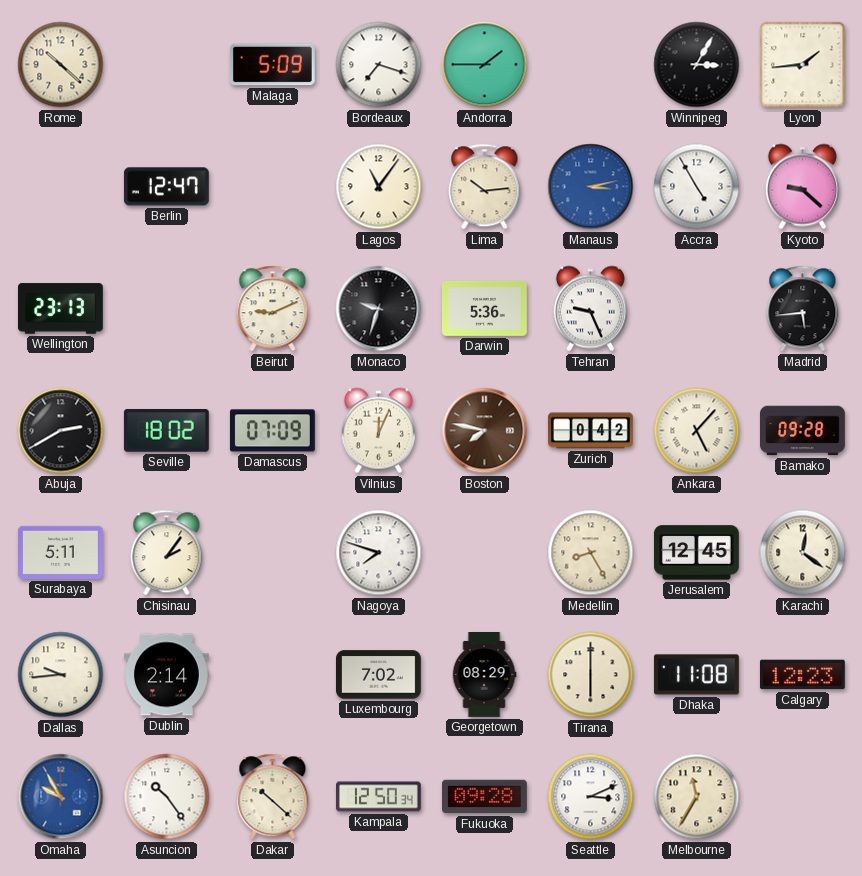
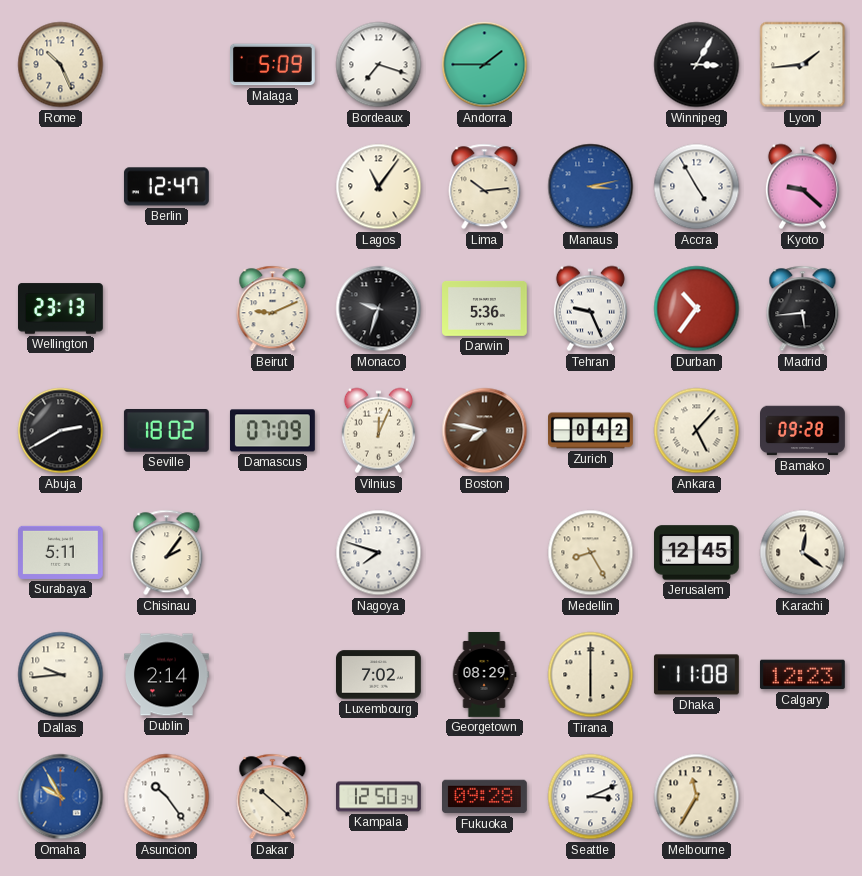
Rome: 10:22 -> 10:26
Durban: none -> 10:36
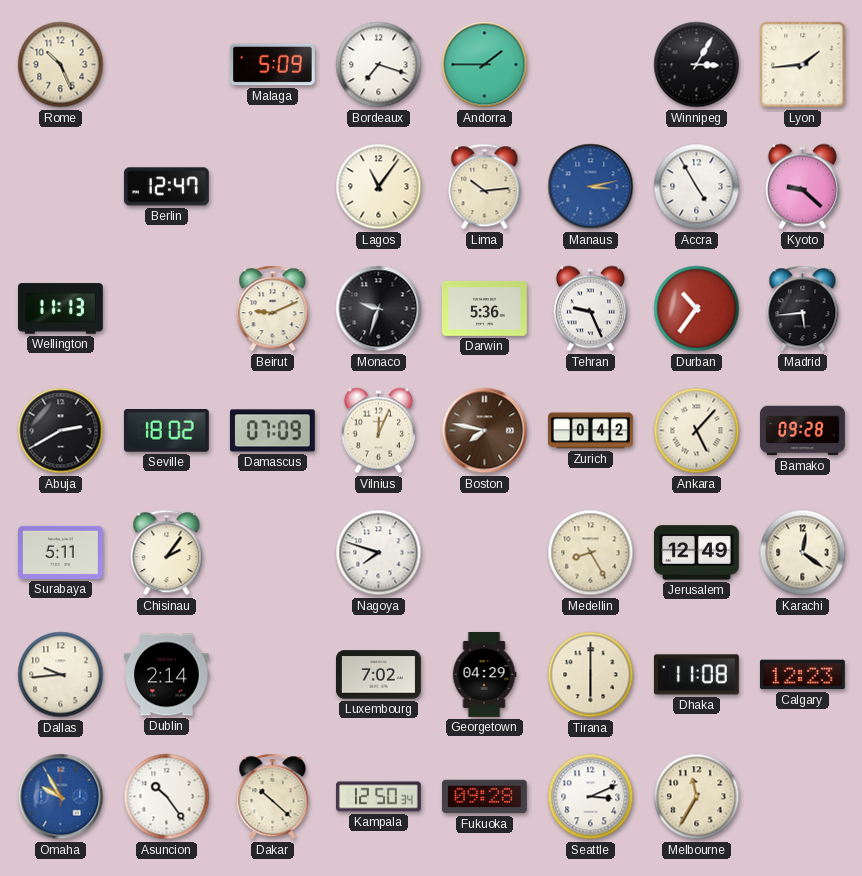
Wellington: 23:13 -> 11:13
Jerusalem: 12:45 -> 12:49
Georgetown: 08:29 -> 04:29
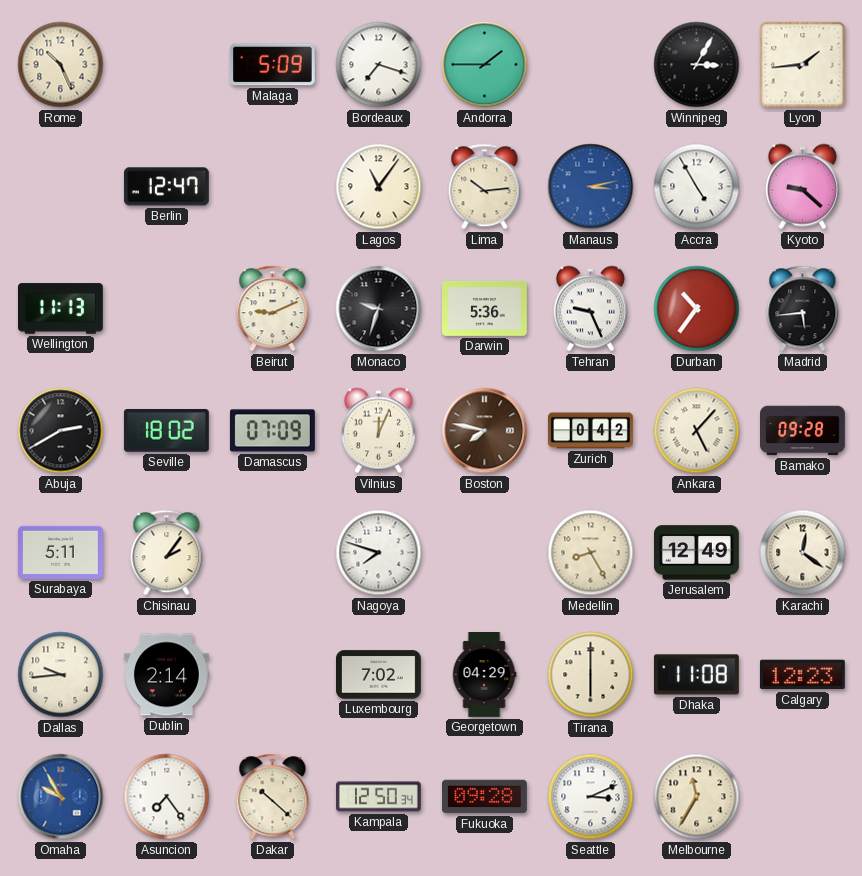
Asuncion: 10:24 -> 7:24
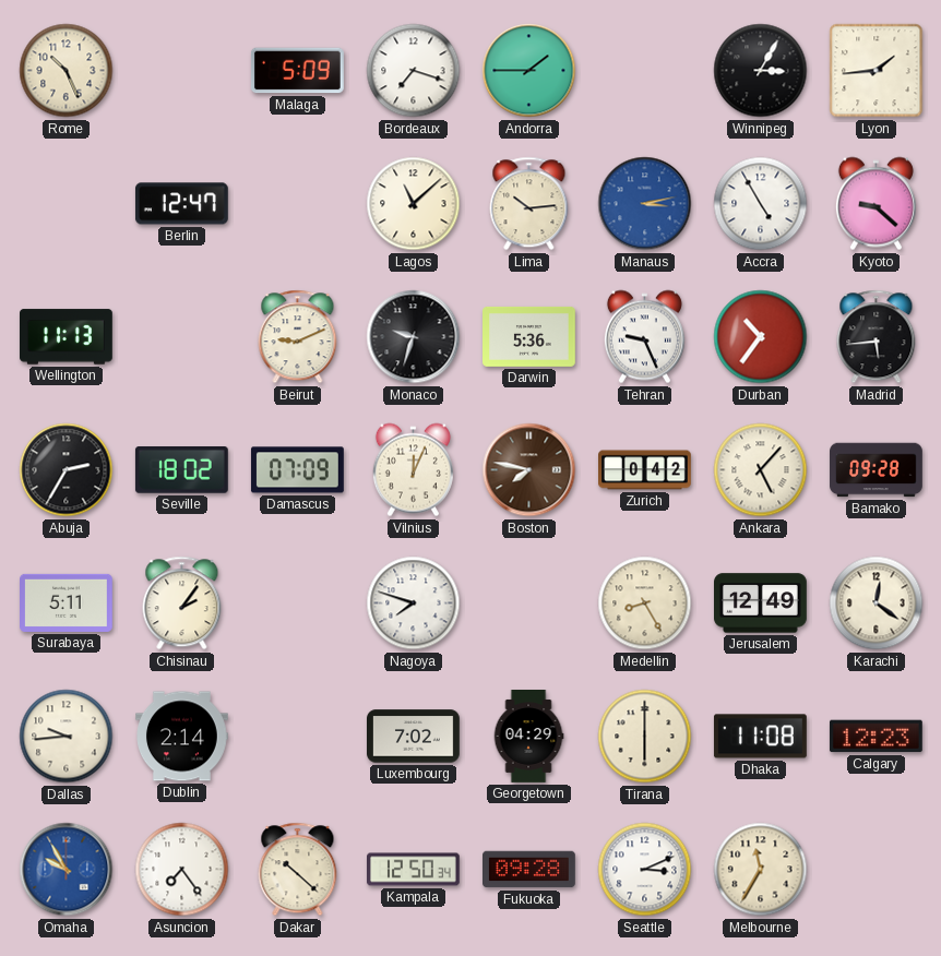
Lagos: 11:06 -> 11:08
Abuja: 2:40 -> 2:35
